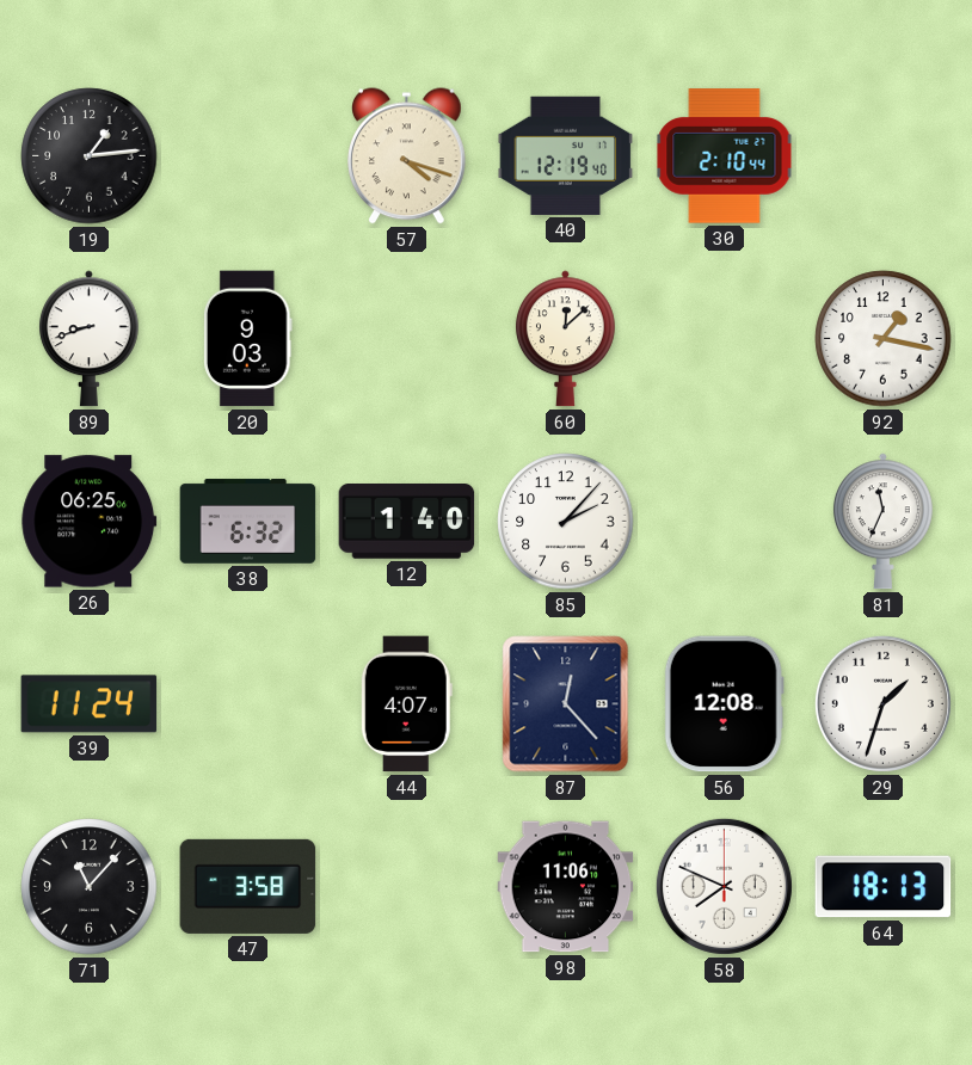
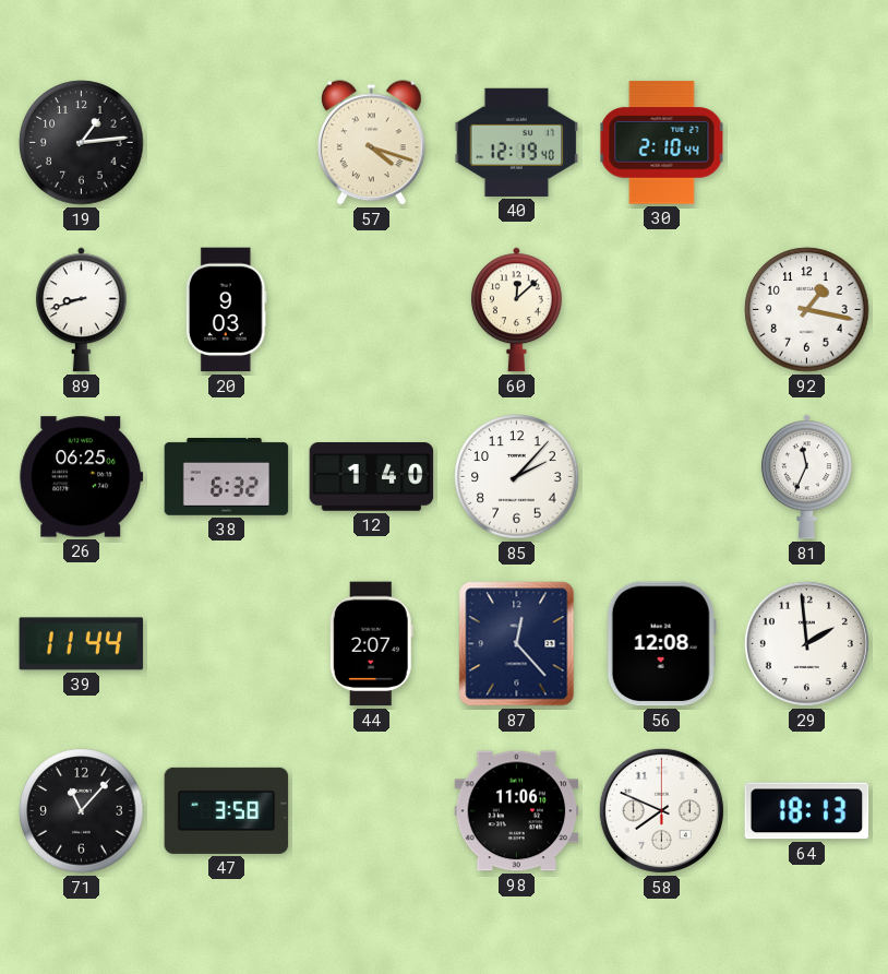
39: 11:24 -> 11:44
44: 4:07 -> 2:07
29: 1:33 -> 1:59
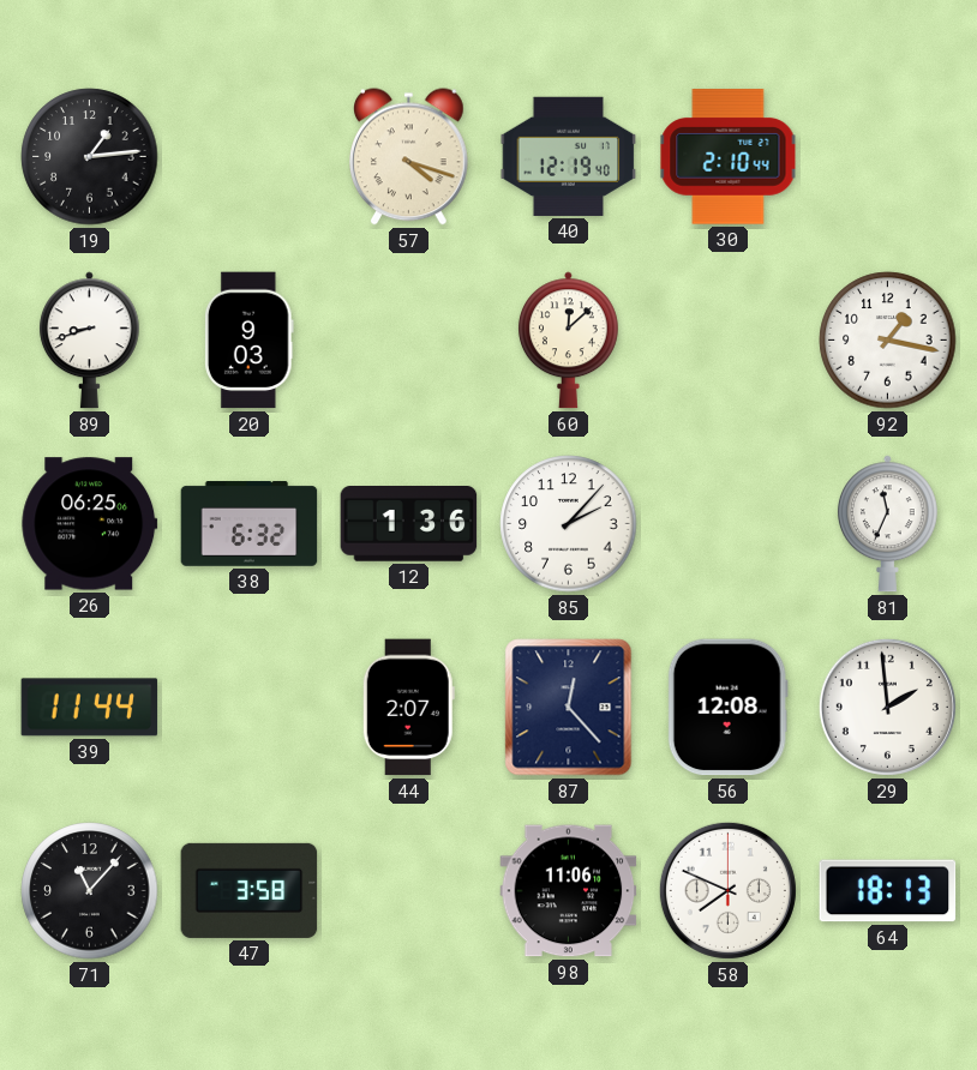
12: 1:40 -> 1:36
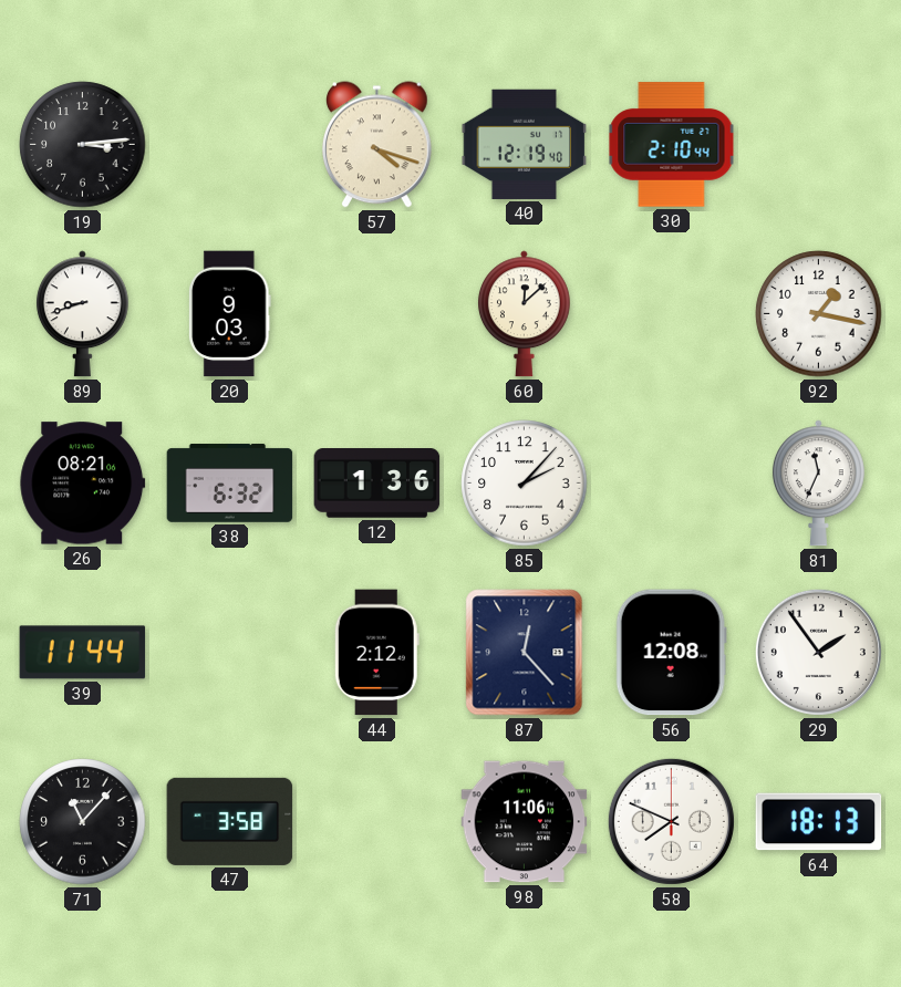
19: 1:14 -> 3:14
26: 06:25 -> 08:21
44: 2:07 -> 2:12
29: 1:59 -> 1:54
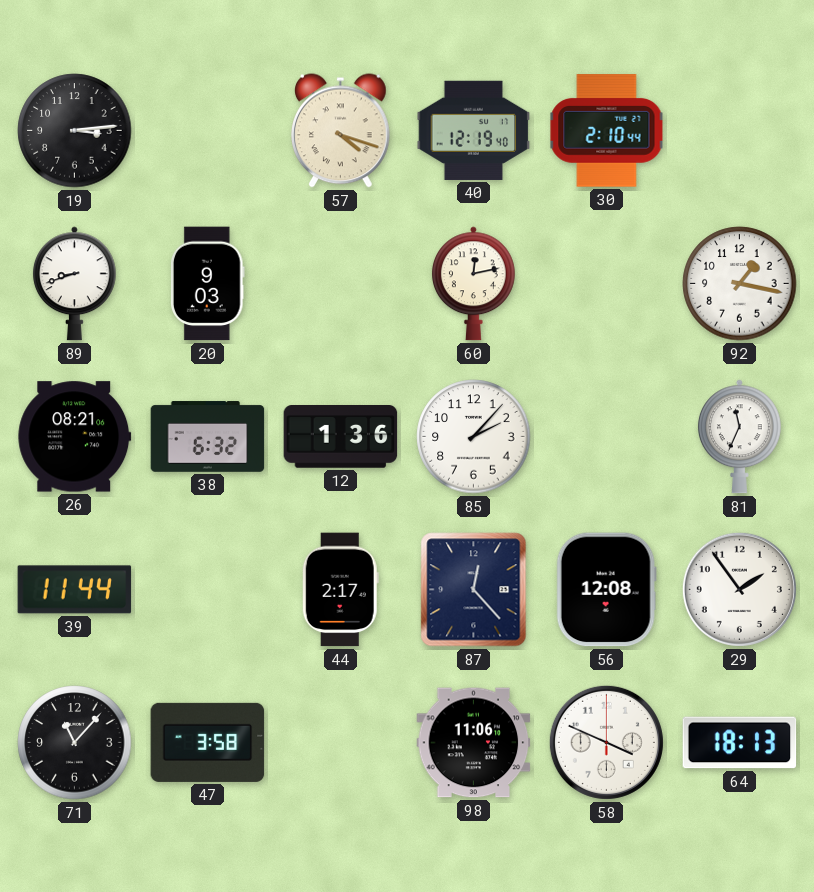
60: 12:08 -> 12:13
44: 2:12 -> 2:17
58: 7:49 -> 3:49
